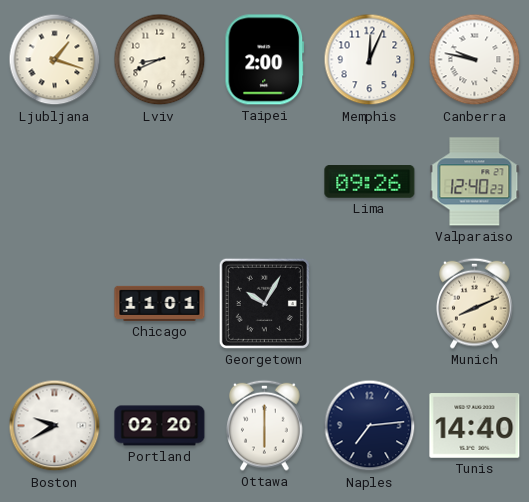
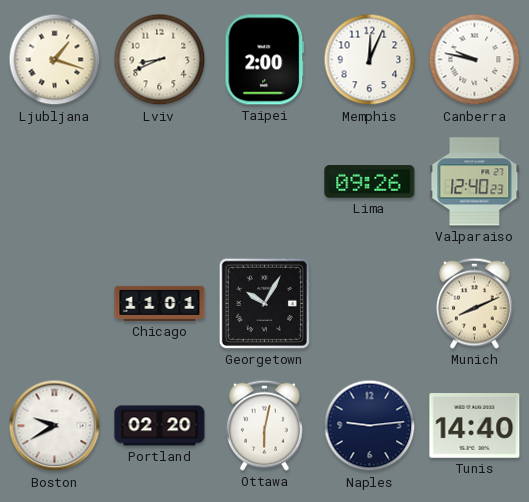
Ottawa: 6:00 -> 6:02
Naples: 7:14 -> 9:14
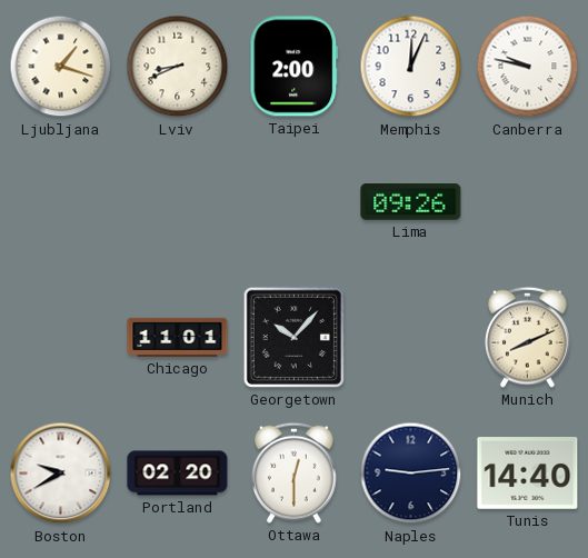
Valparaiso: 12:40 -> none
Georgetown: 10:05 -> 10:07
Ottawa: 6:02 -> 12:30
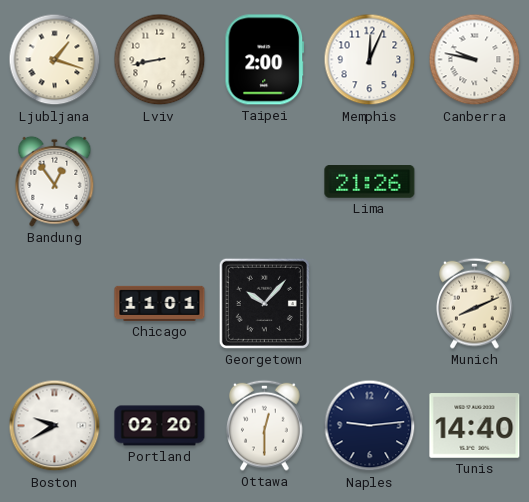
Lviv: 8:41 -> 8:43
Bandung: none -> 12:54
Lima: 09:26 -> 21:26
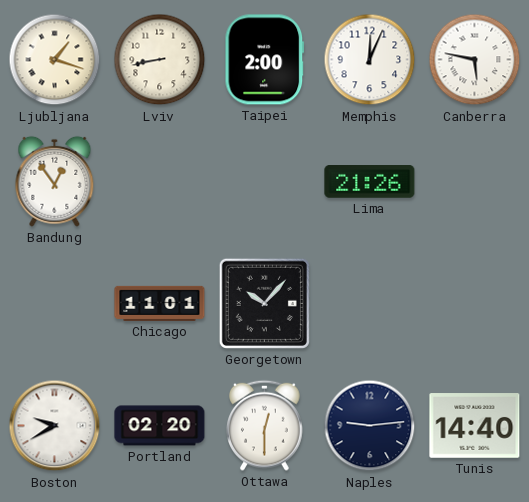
Canberra: 9:47 -> 5:47
Munich: 8:11 -> none
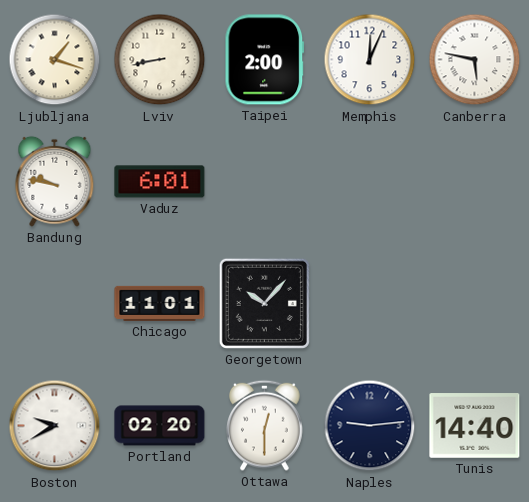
Bandung: 12:54 -> 9:47
Vaduz: none -> 6:01
Lima: 21:26 -> none
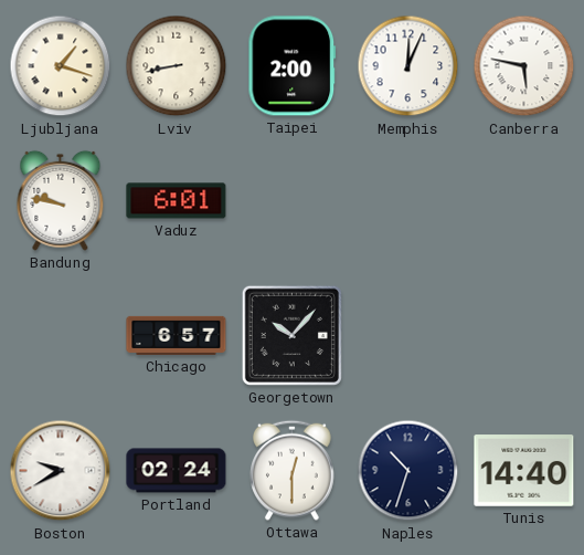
Chicago: 11:01 -> 6:57
Portland: 02:20 -> 02:24
Naples: 9:14 -> 10:33
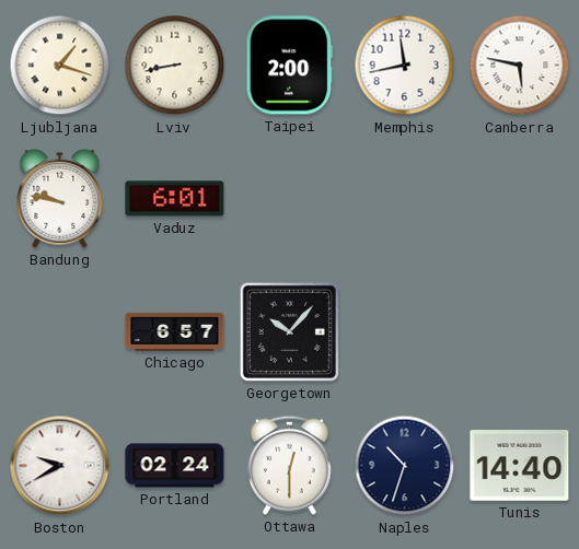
Memphis: 12:04 -> 11:43
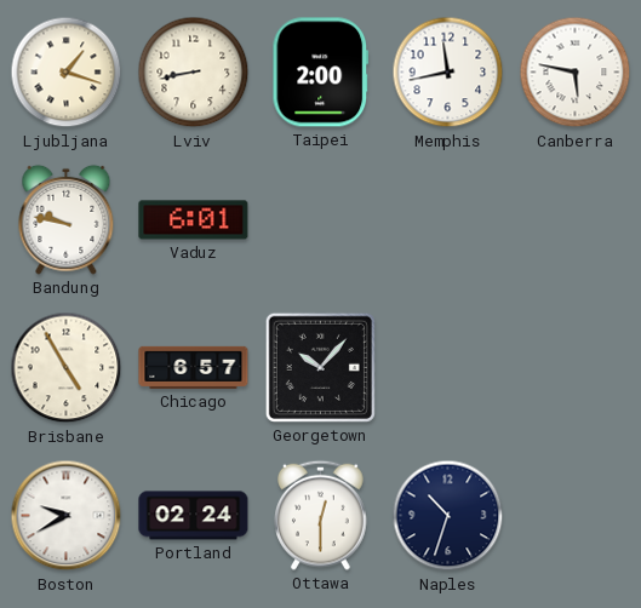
Brisbane: none -> 4:55
Tunis: 14:40 -> none
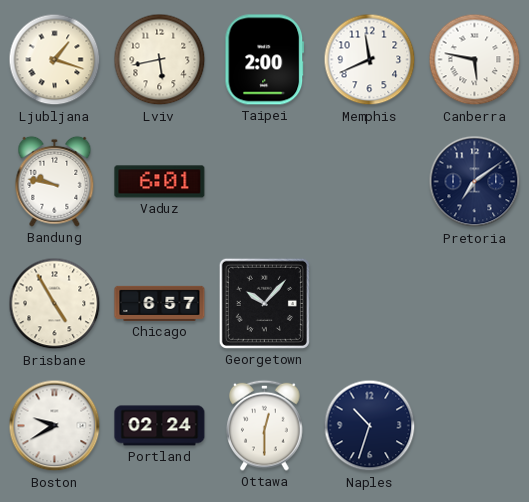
Lviv: 8:43 -> 5:43
Memphis: 11:43 -> 11:41
Pretoria: none -> 7:09
